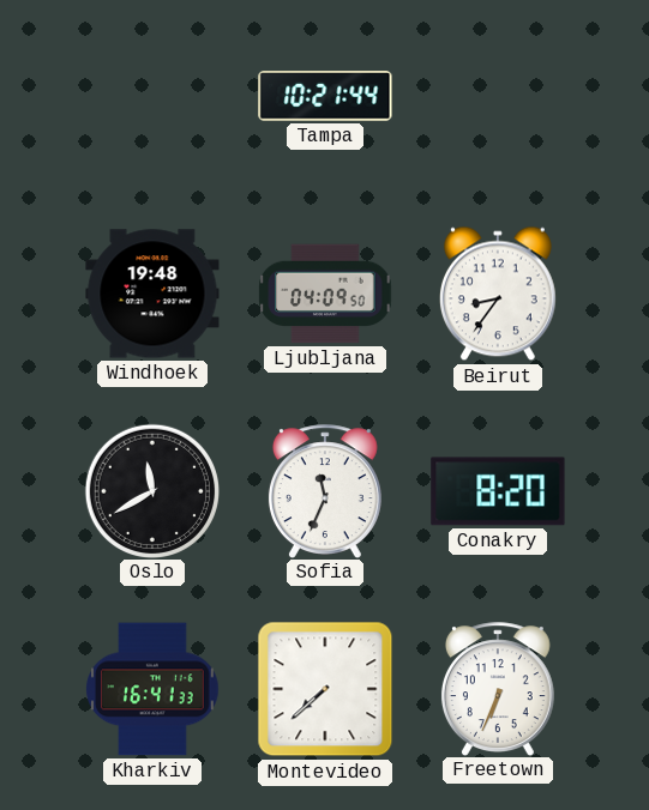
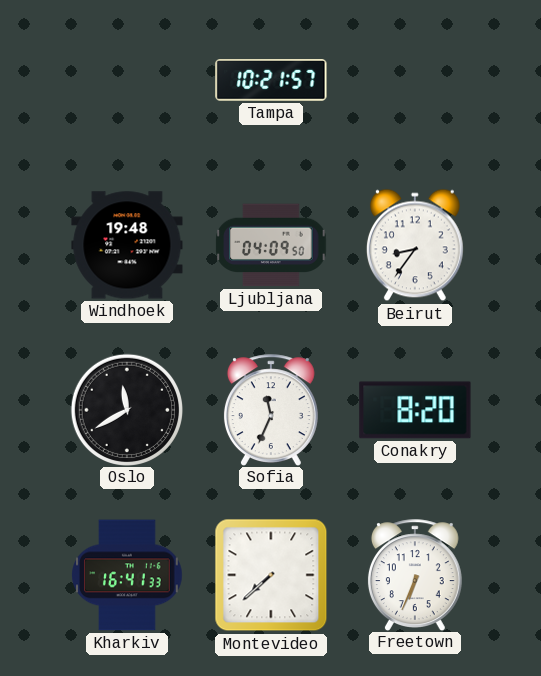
Tampa: 10:21:44 -> 10:21:57
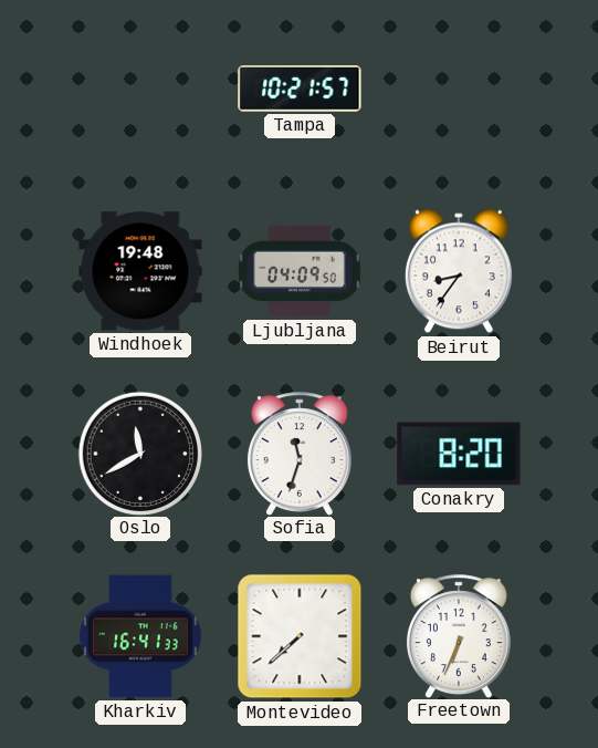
Sofia: 11:34 -> 11:33
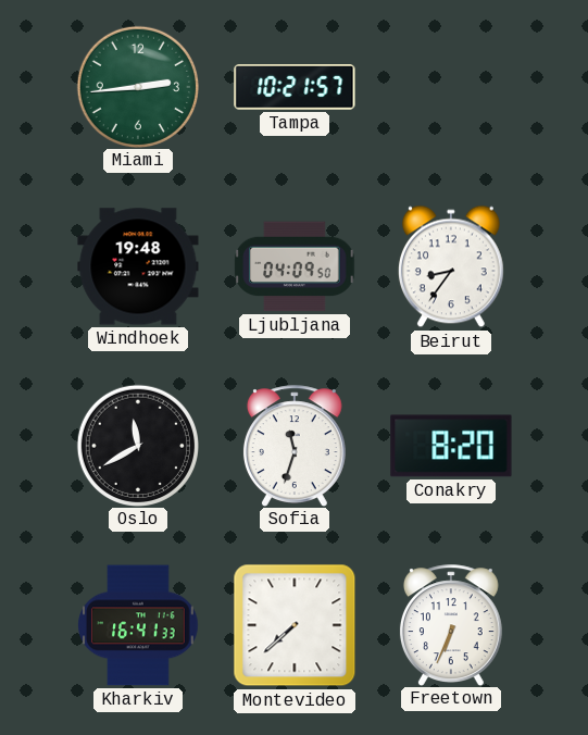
Miami: none -> 2:44
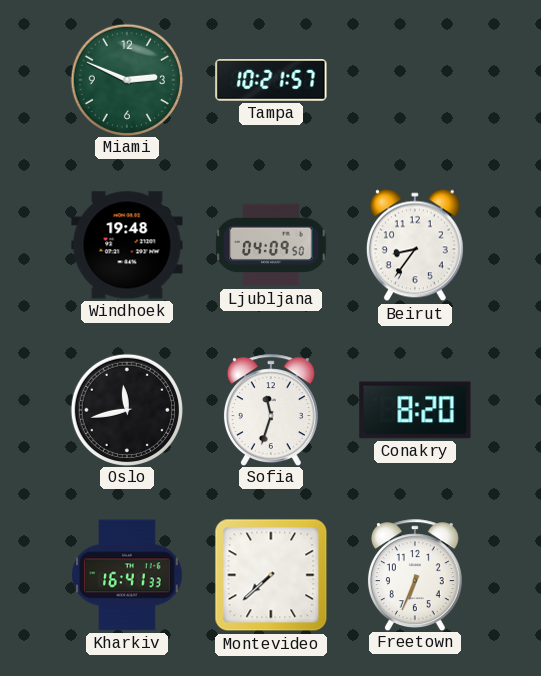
Miami: 2:44 -> 2:49
Oslo: 11:40 -> 11:43
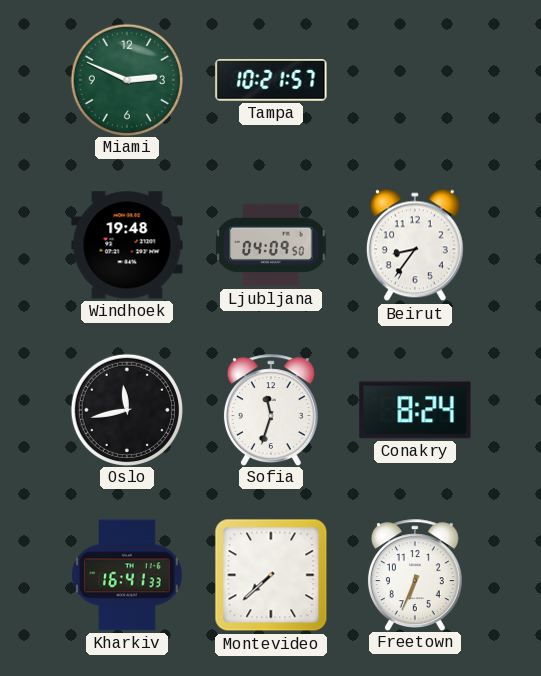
Conakry: 8:20 -> 8:24
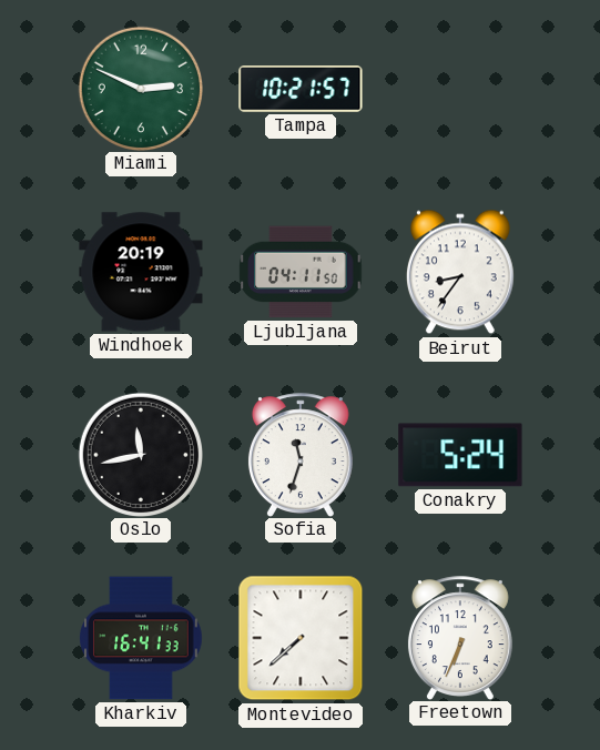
Windhoek: 19:48 -> 20:19
Ljubljana: 04:09 -> 04:11
Conakry: 8:24 -> 5:24
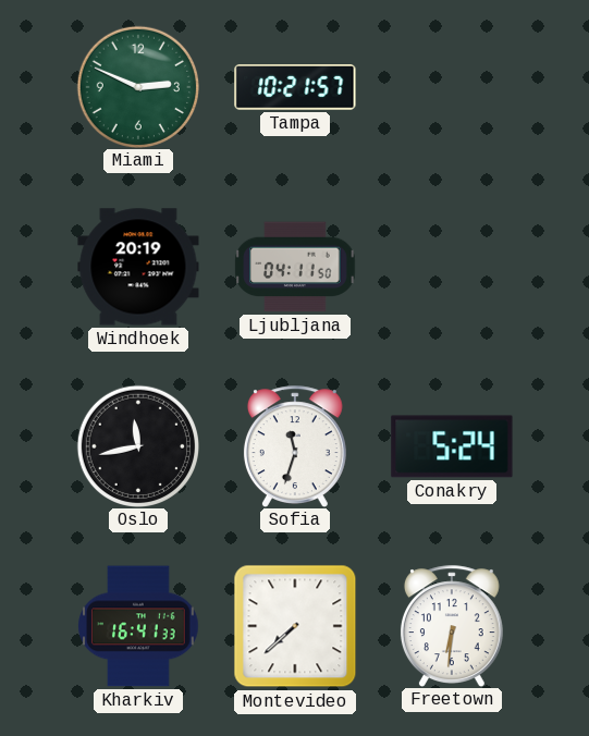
Beirut: 8:36 -> none
Freetown: 6:34 -> 6:31
